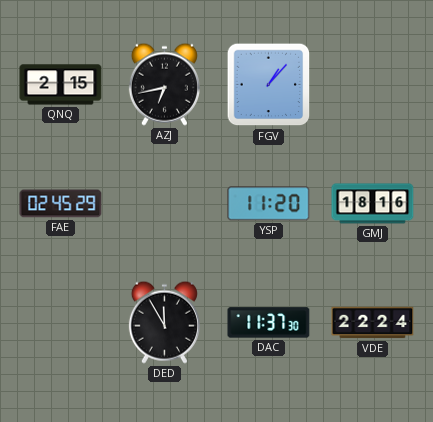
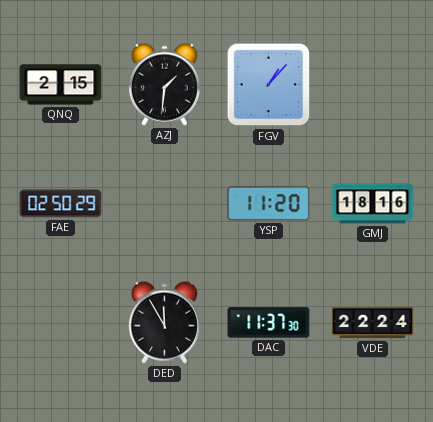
AZJ: 6:43 -> 1:31
FAE: 02:45 -> 02:50
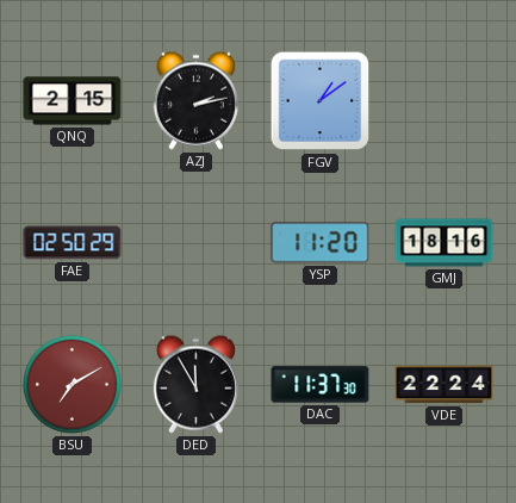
AZJ: 1:31 -> 2:13
FGV: 1:07 -> 1:09
BSU: none -> 7:10
